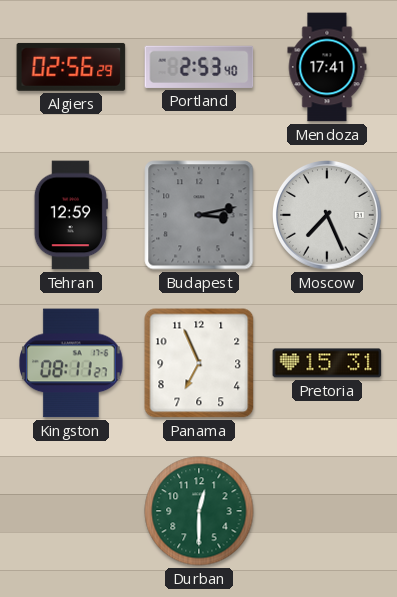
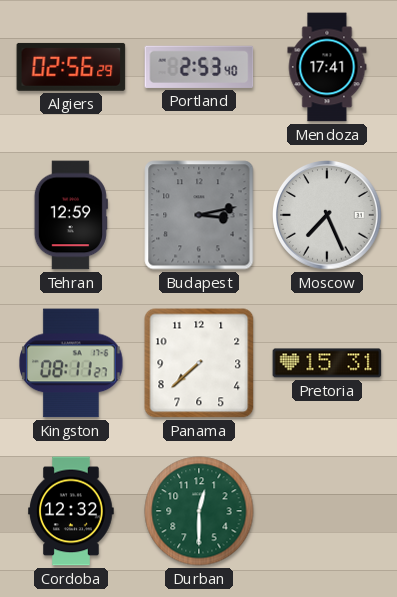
Panama: 6:56 -> 7:38
Cordoba: none -> 12:32
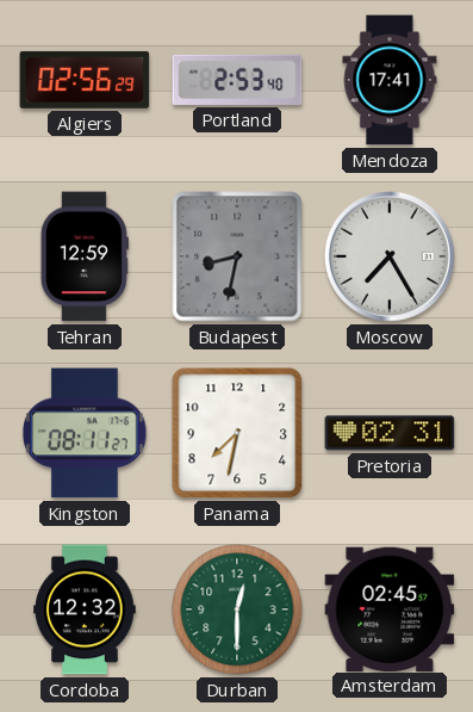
Budapest: 3:13 -> 8:32
Moscow: 7:26 -> 7:25
Panama: 7:38 -> 7:32
Pretoria: 15:31 -> 02:31
Amsterdam: none -> 02:45
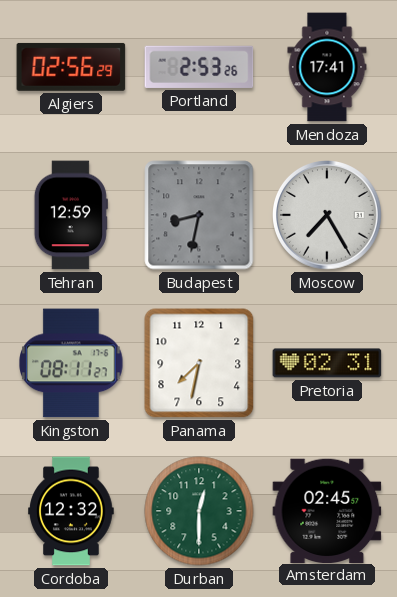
Portland: 2:53:40 -> 2:53:26
